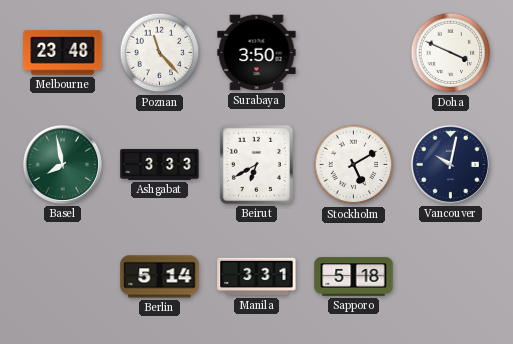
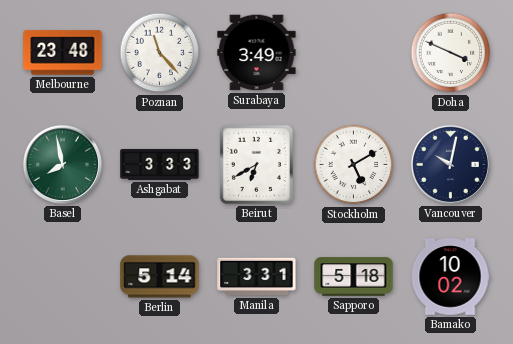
Surabaya: 3:50 -> 3:49
Bamako: none -> 10:02
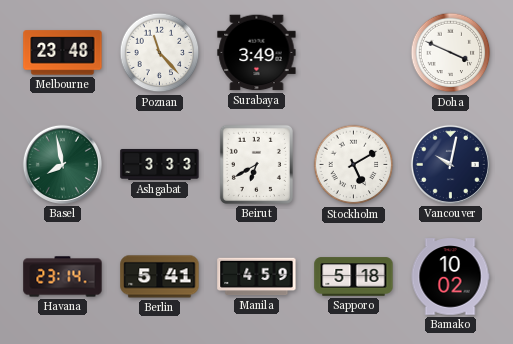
Havana: none -> 23:14
Berlin: 5:14 -> 5:41
Manila: 3:31 -> 4:59
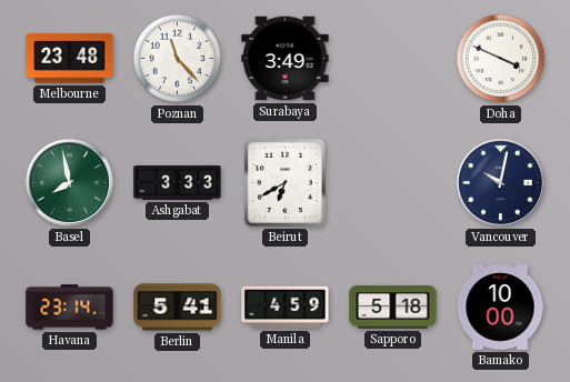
Stockholm: 5:10 -> none
Bamako: 10:02 -> 10:00
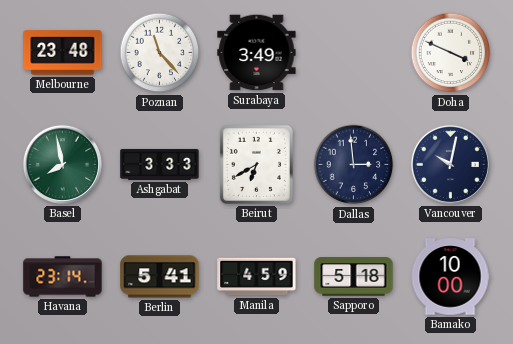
Dallas: none -> 2:59
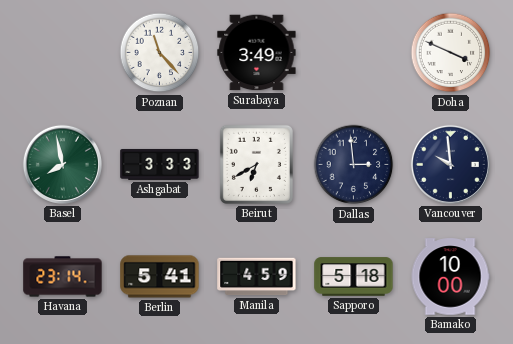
Melbourne: 23:48 -> none
Vancouver: 10:02 -> 9:59
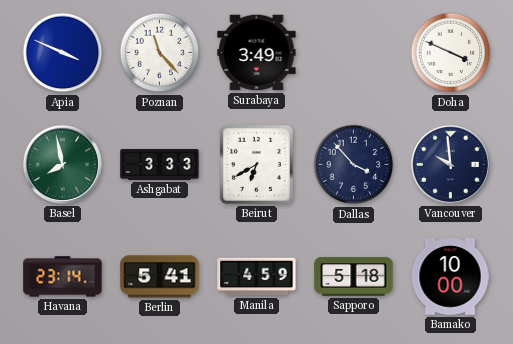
Apia: none -> 3:49
Dallas: 2:59 -> 3:53
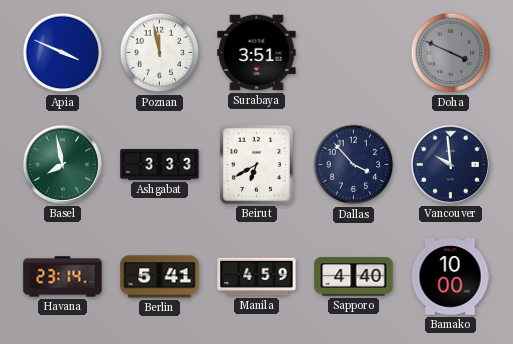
Poznan: 11:23 -> 11:58
Surabaya: 3:49 -> 3:51
Doha dial: white -> grey
Sapporo: 5:18 -> 4:40
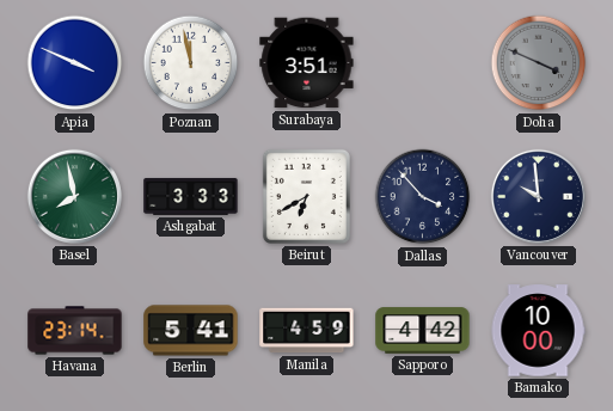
Sapporo: 4:40 -> 4:42
